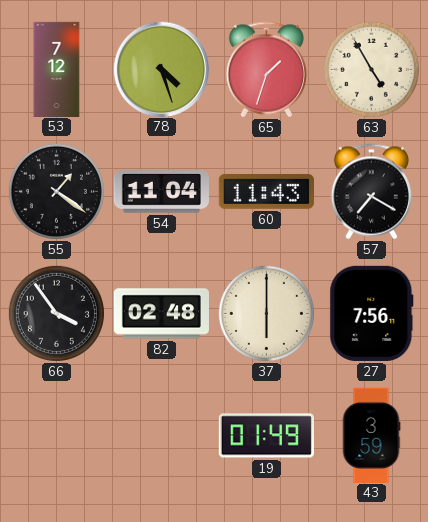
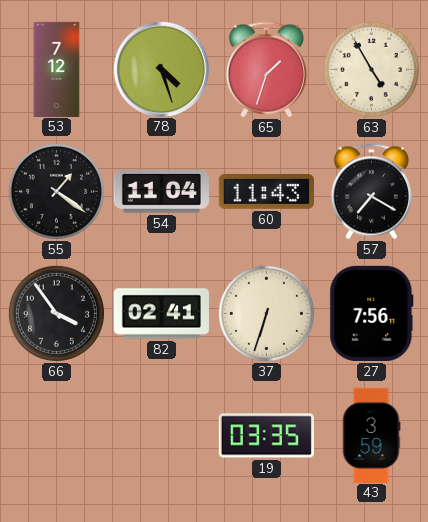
82: 02:48 -> 02:41
37: 6:00 -> 6:33
19: 01:49 -> 03:35
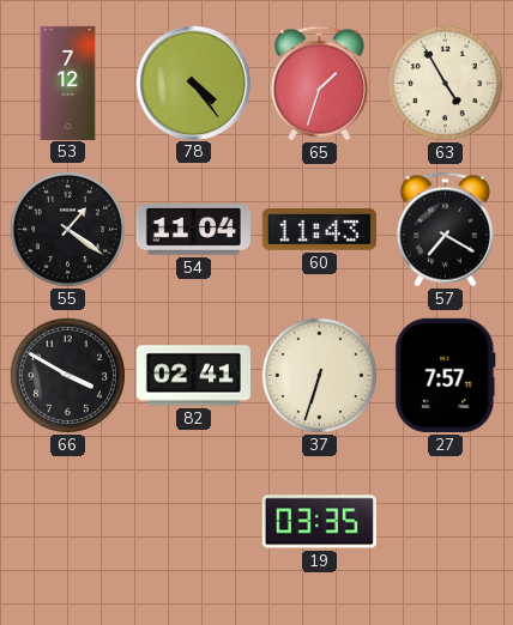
78: 4:27 -> 4:24
66: 3:54 -> 3:50
27: 7:56 -> 7:57
43: 3:59 -> none
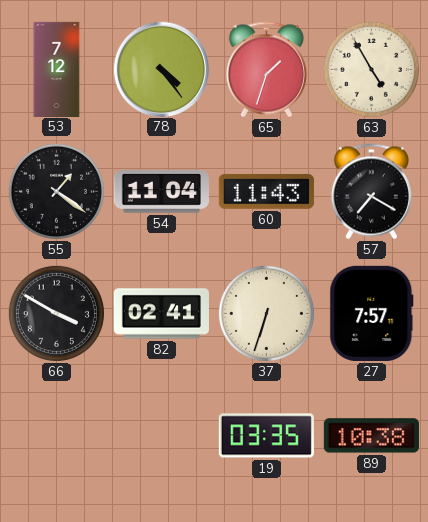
89: none -> 10:38
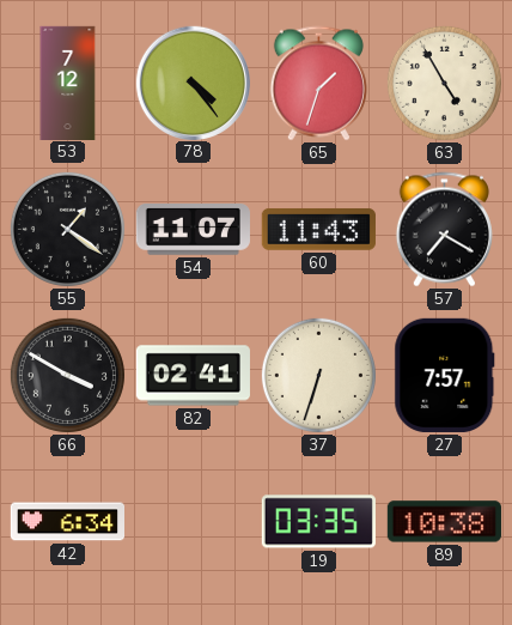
54: 11:04 -> 11:07
42: none -> 6:34
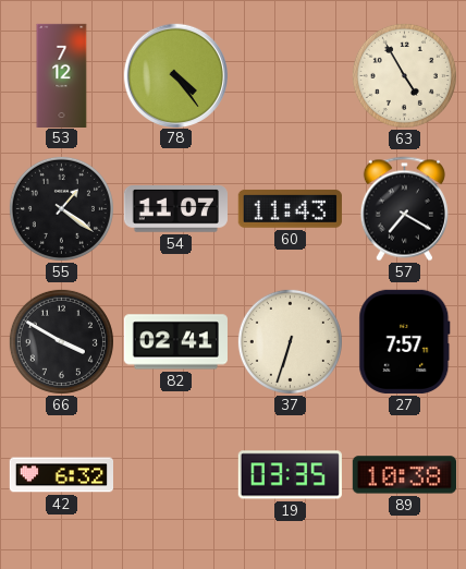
65: 1:33 -> none
42: 6:34 -> 6:32
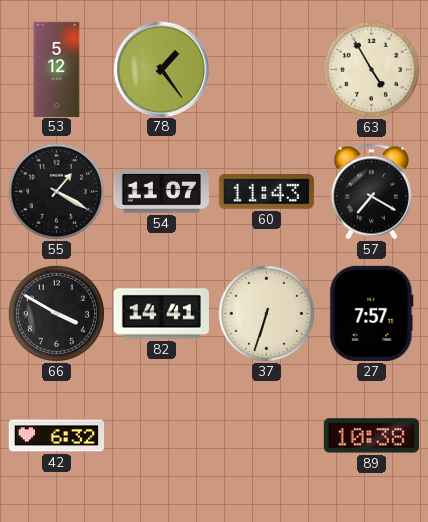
53: 7:12 -> 5:12
78: 4:24 -> 1:24
55: 1:21 -> 1:20
82: 02:41 -> 14:41
19: 03:35 -> none
